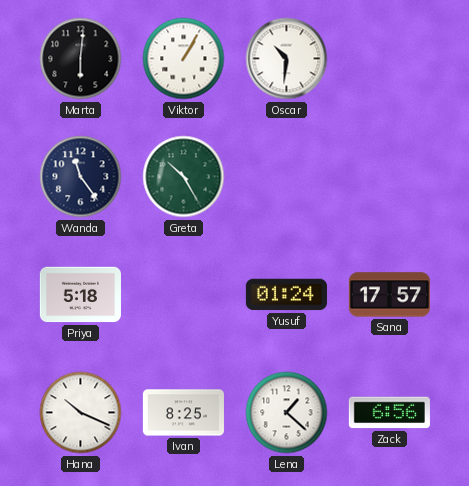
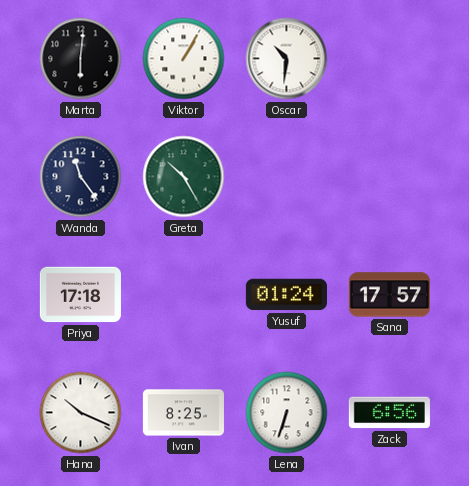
Priya: 5:18 -> 17:18
Lena: 1:22 -> 6:33
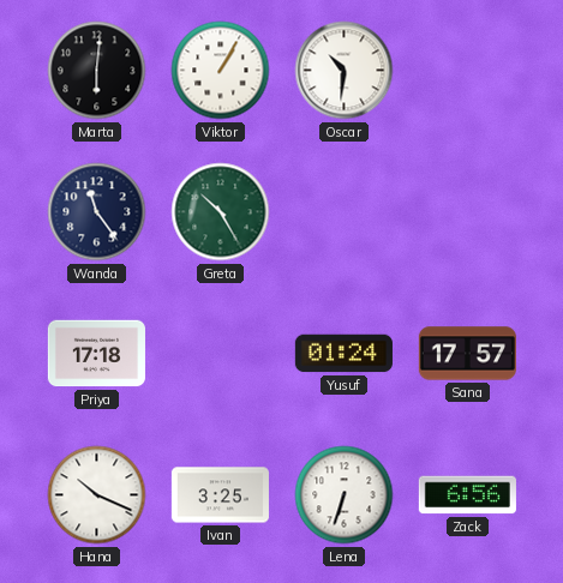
Ivan: 8:25 -> 3:25
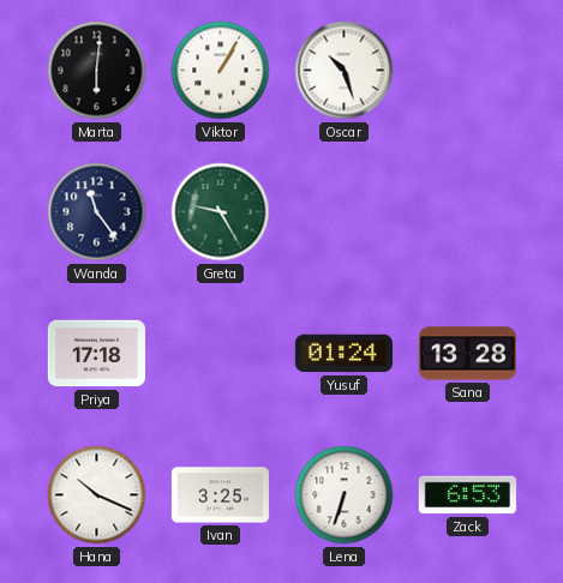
Oscar: 10:31 -> 10:27
Greta: 10:25 -> 9:25
Sana: 17:57 -> 13:28
Zack: 6:56 -> 6:53
